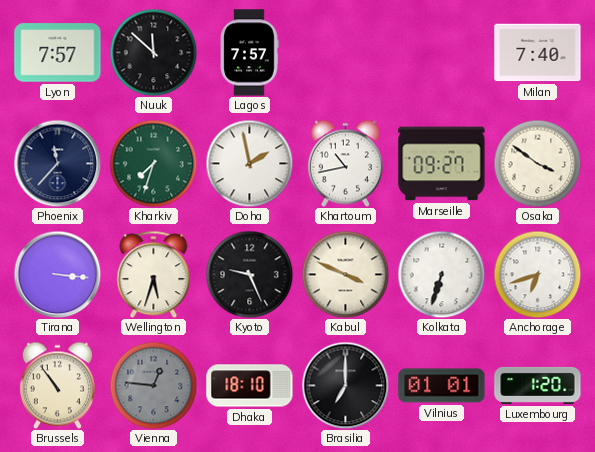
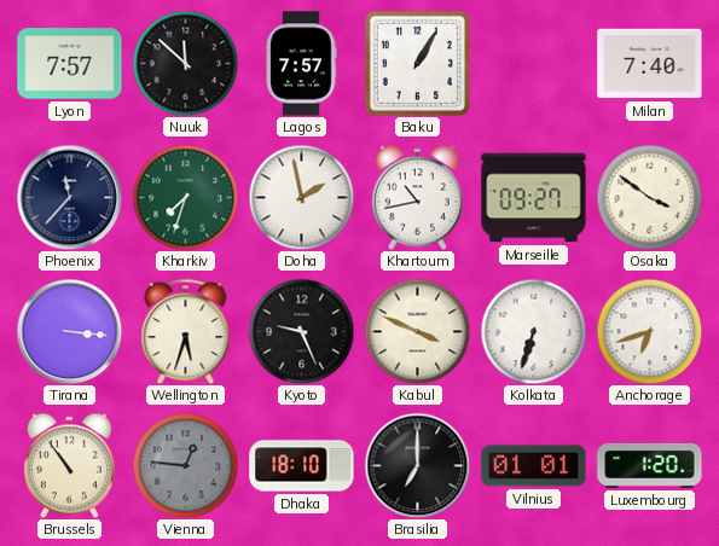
Baku: none -> 1:05
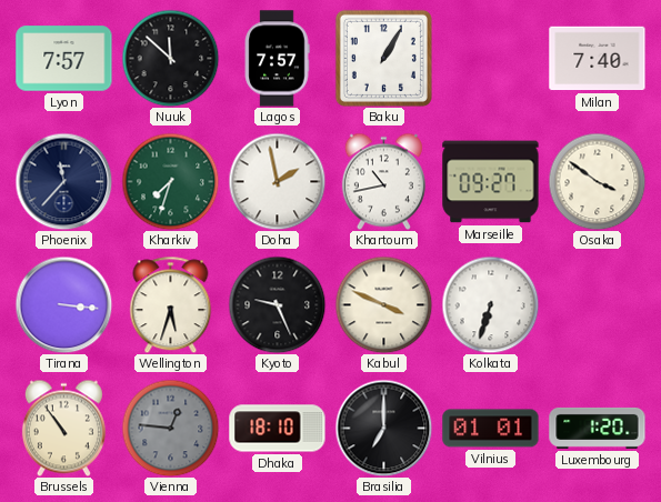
Anchorage: 6:42 -> none
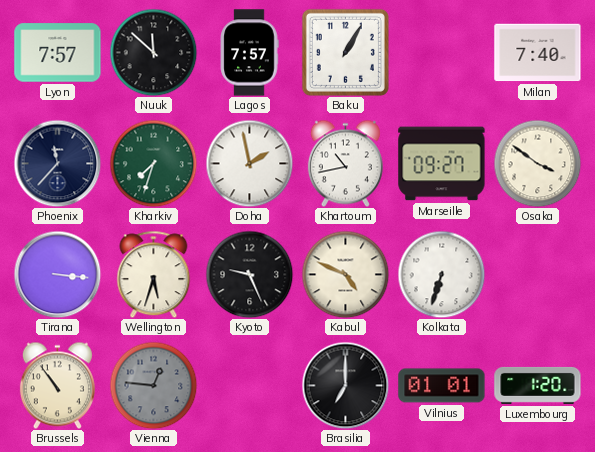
Kabul: 3:49 -> 4:49
Dhaka: 18:10 -> none
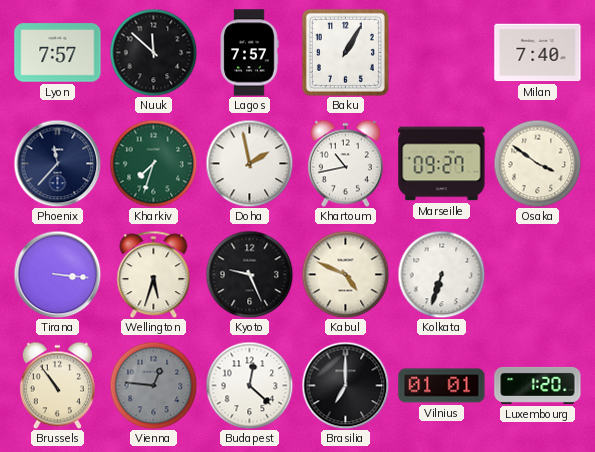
Budapest: none -> 12:22
